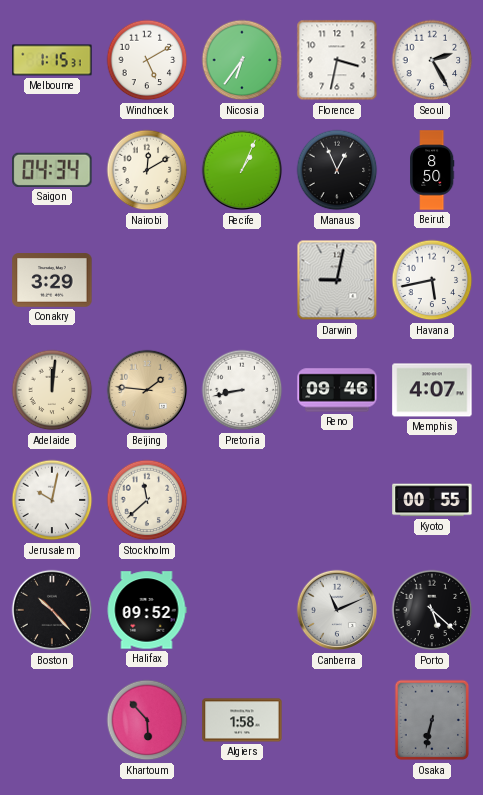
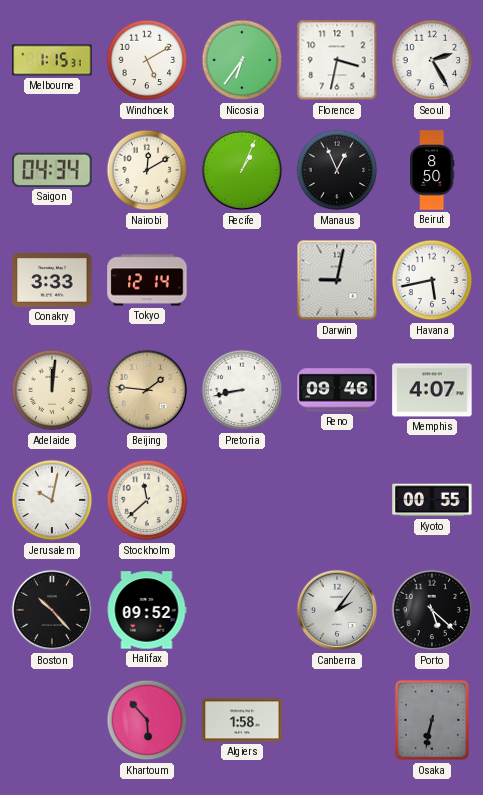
Conakry: 3:29 -> 3:33
Tokyo: none -> 12:14
Canberra: 11:11 -> 2:06
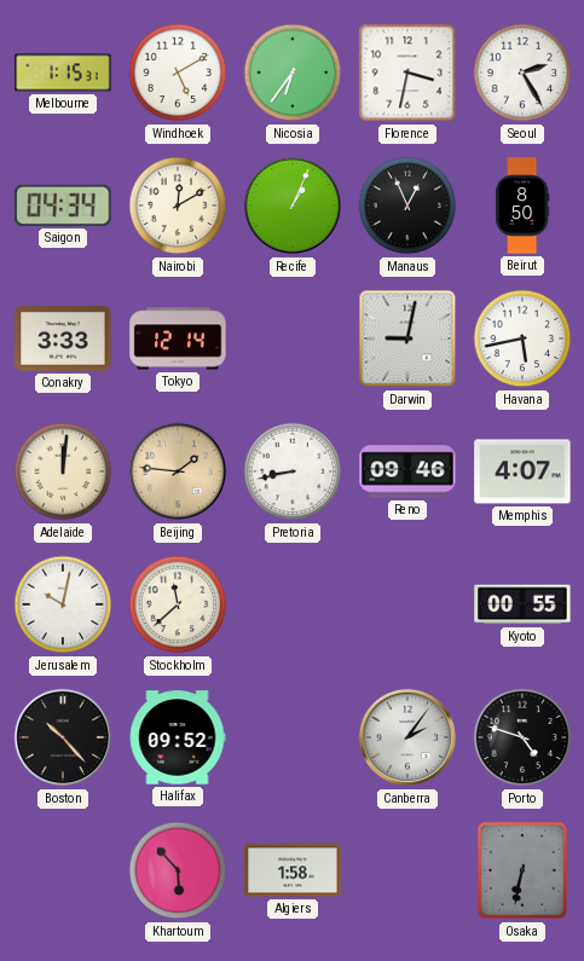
Porto: 5:22 -> 4:48
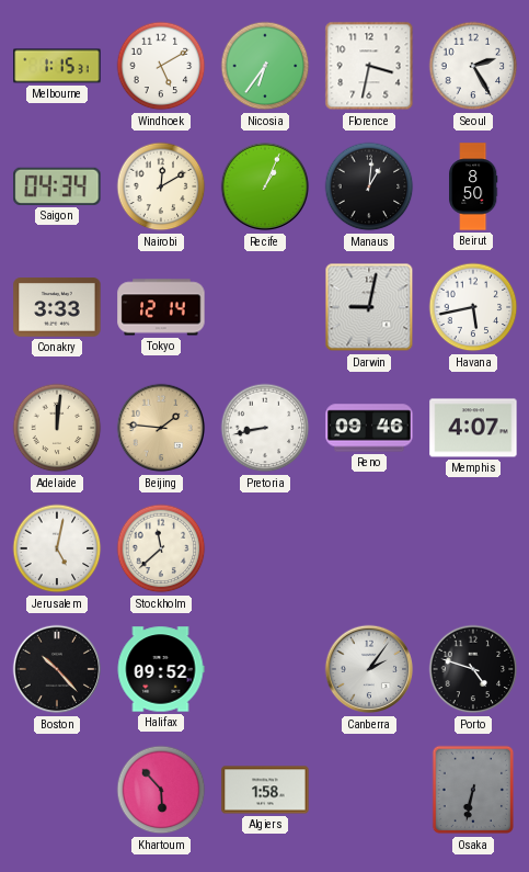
Manaus: 12:56 -> 1:01
Jerusalem: 10:02 -> 5:02
Kyoto: 00:55 -> none
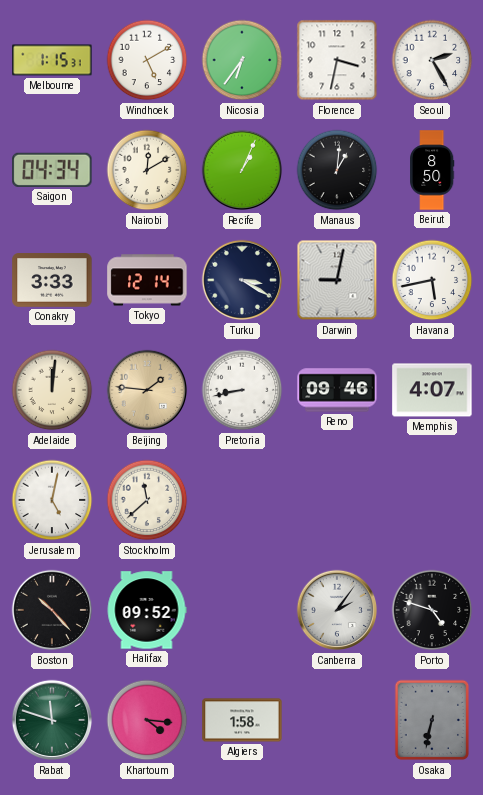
Turku: none -> 3:20
Rabat: none -> 11:48
Khartoum: 5:53 -> 4:16
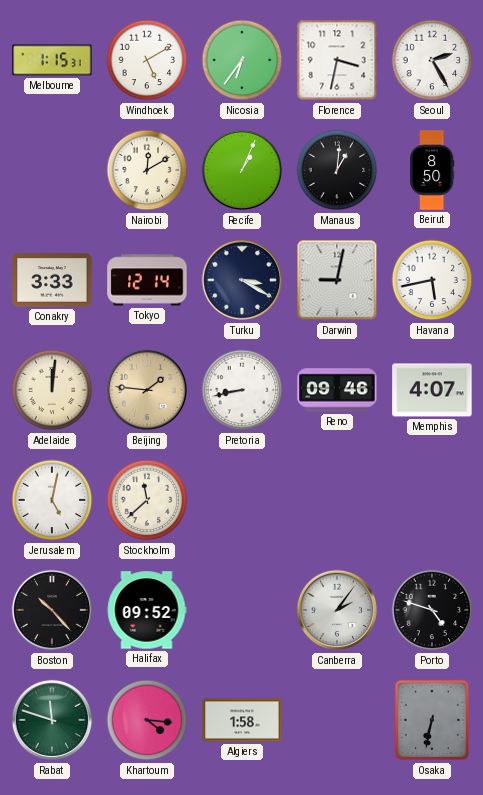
Saigon: 04:34 -> none
